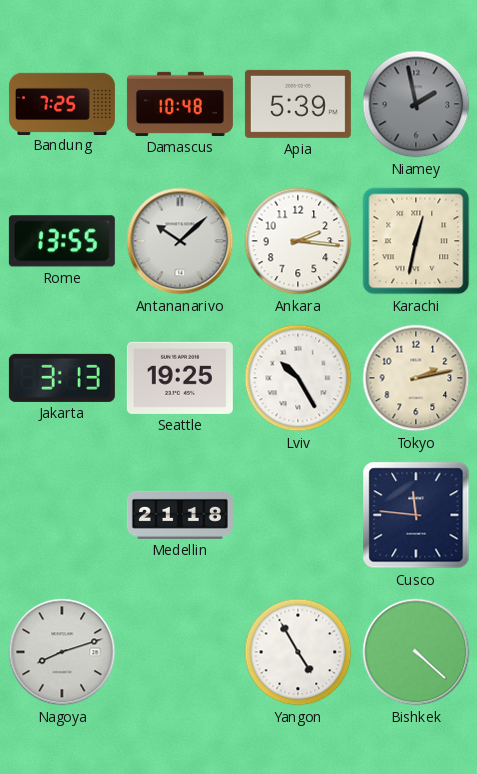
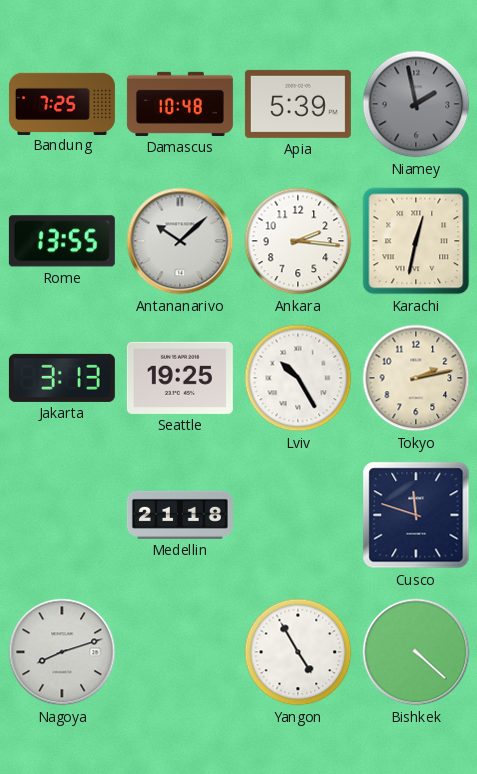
Cusco: 11:46 -> 11:48
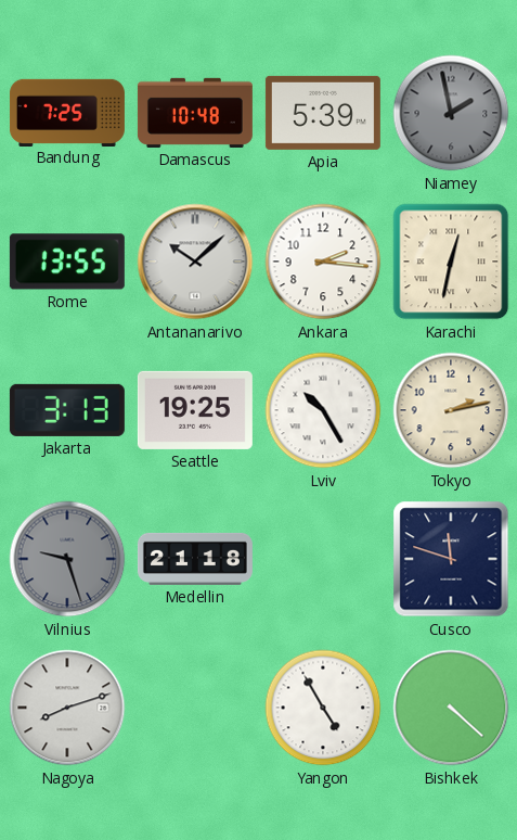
Vilnius: none -> 9:27
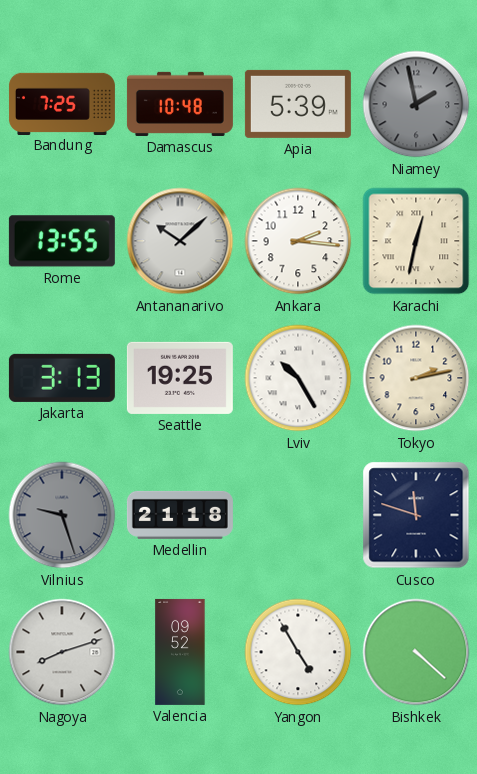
Valencia: none -> 09:52
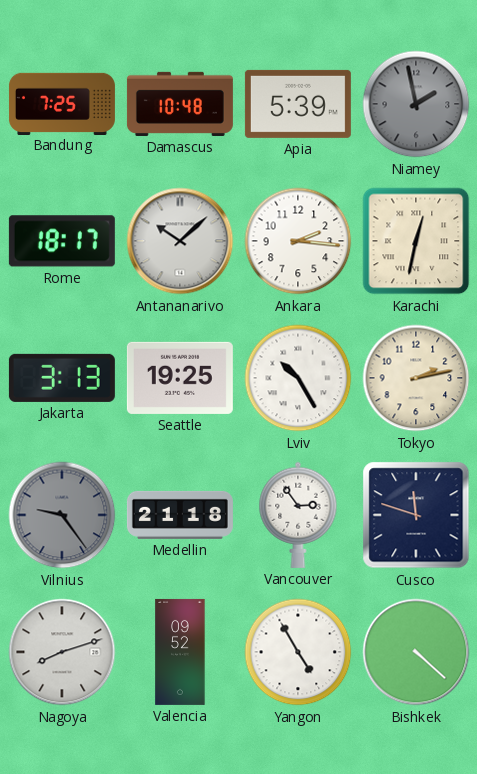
Rome: 13:55 -> 18:17
Vilnius: 9:27 -> 9:24
Vancouver: none -> 2:54
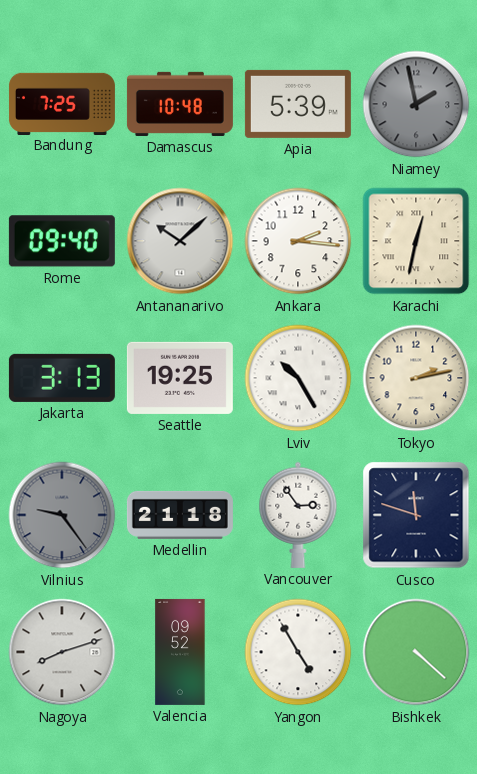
Rome: 18:17 -> 09:40
